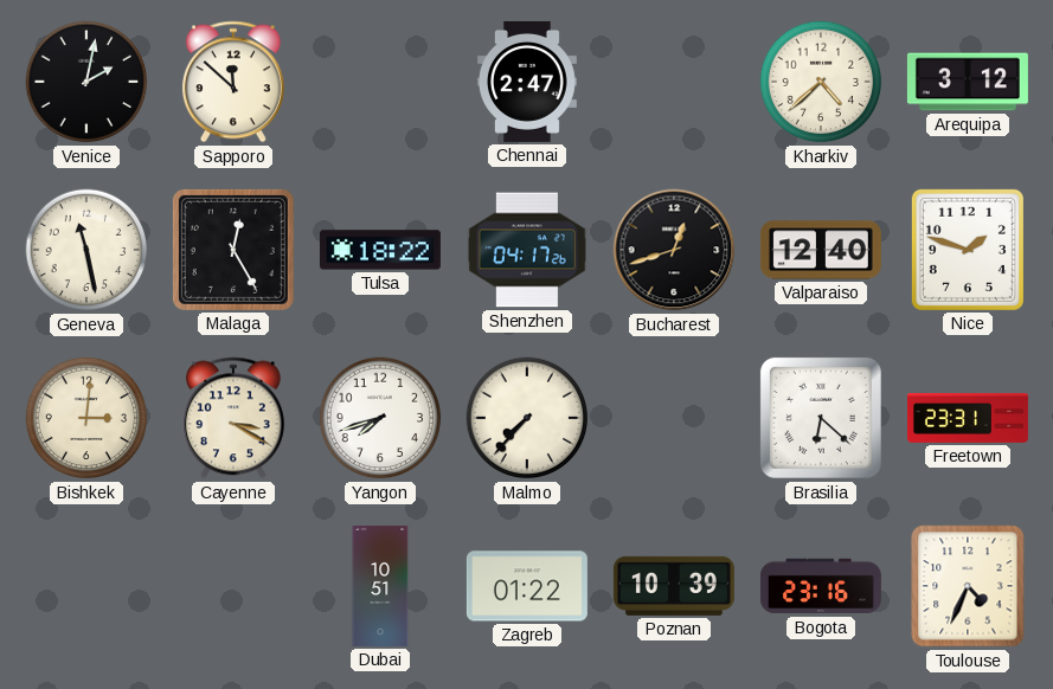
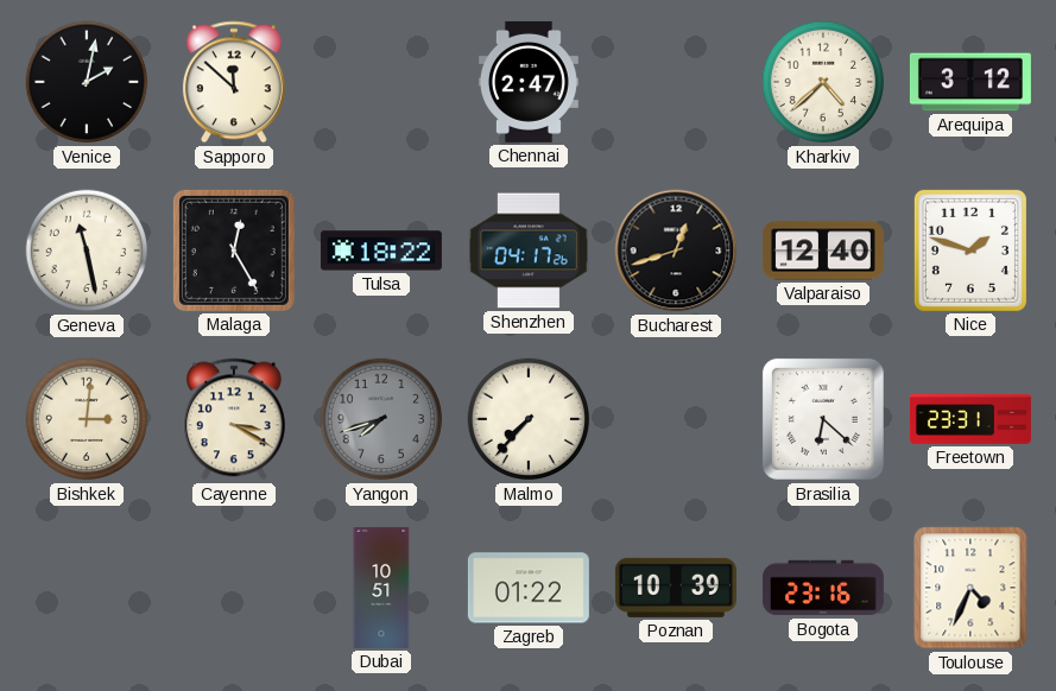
Yangon dial: white -> grey
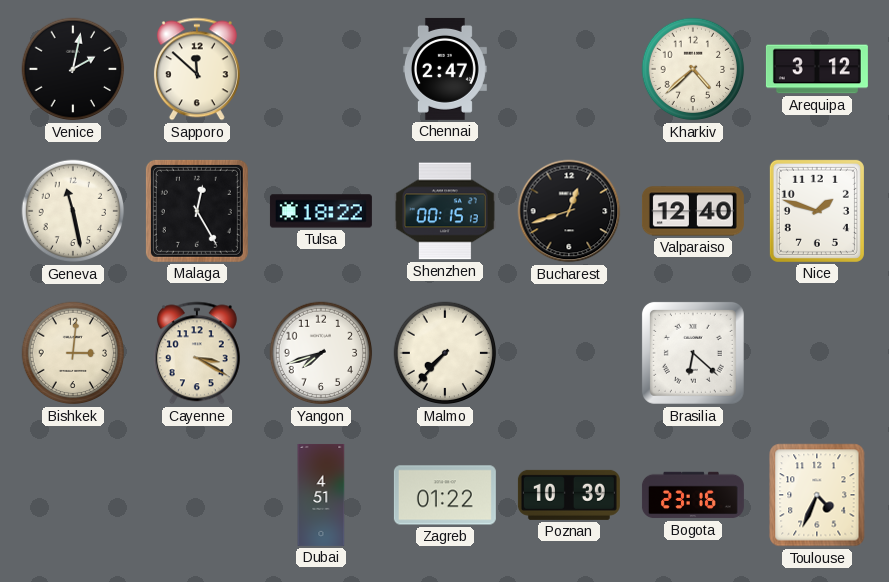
Shenzhen: 04:17 -> 00:15
Yangon dial: grey -> white
Freetown: 23:31 -> none
Dubai: 10:51 -> 4:51
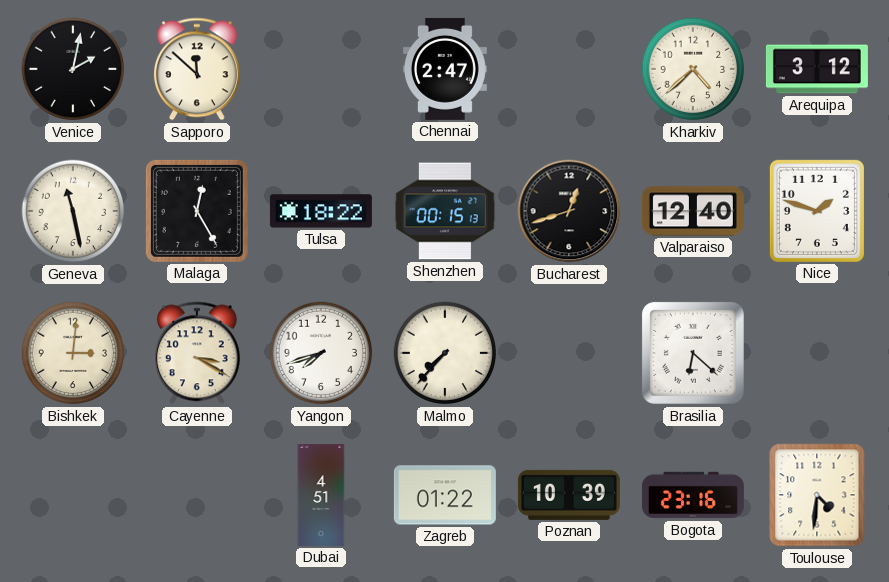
Toulouse: 4:34 -> 4:31
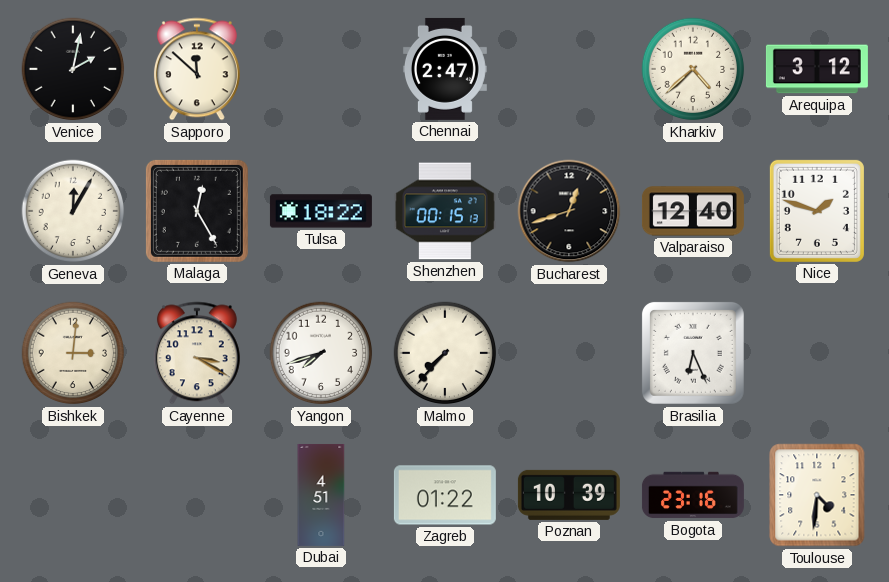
Geneva: 11:28 -> 12:05
Brasilia: 6:22 -> 6:26
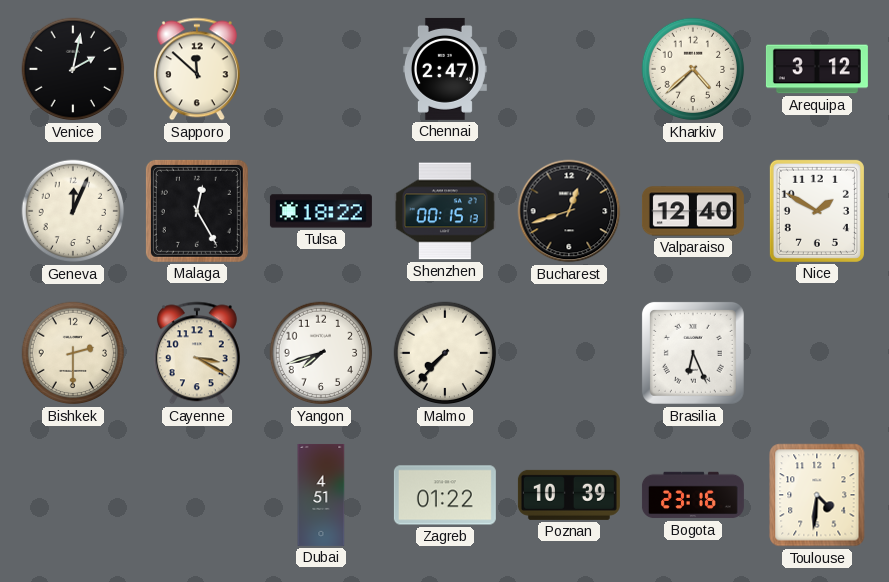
Geneva: 12:05 -> 12:04
Nice: 1:48 -> 1:50
Bishkek: 3:01 -> 2:30
